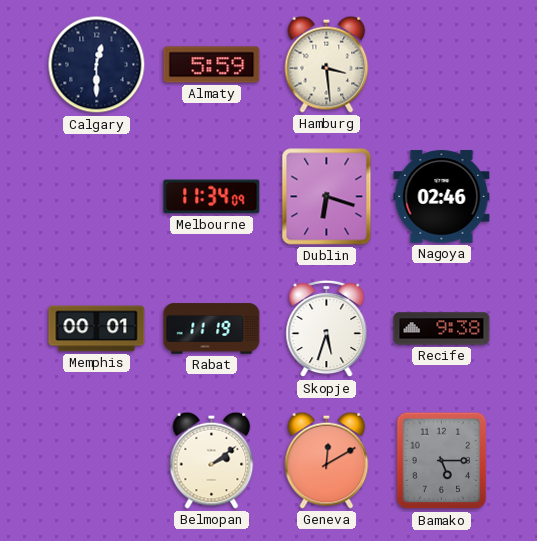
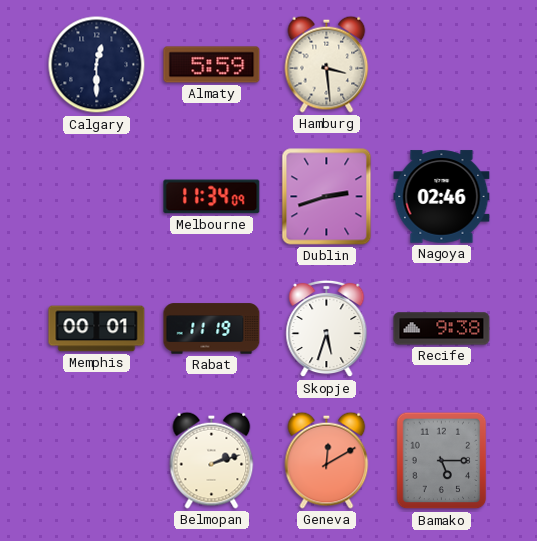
Dublin: 6:18 -> 2:42
Belmopan: 2:09 -> 2:12
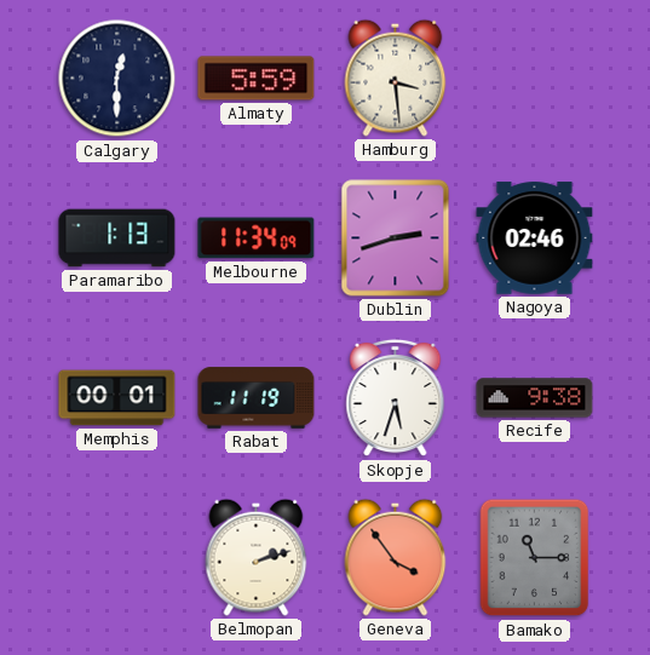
Paramaribo: none -> 1:13
Geneva: 12:10 -> 3:54
Bamako: 5:15 -> 11:15
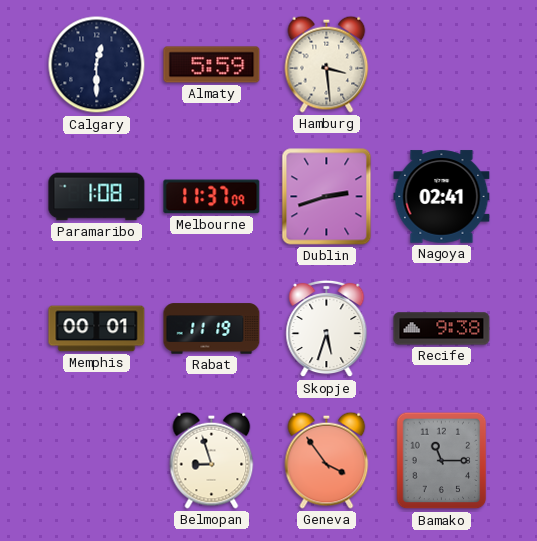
Paramaribo: 1:13 -> 1:08
Melbourne: 11:34 -> 11:37
Nagoya: 02:46 -> 02:41
Belmopan: 2:12 -> 8:57
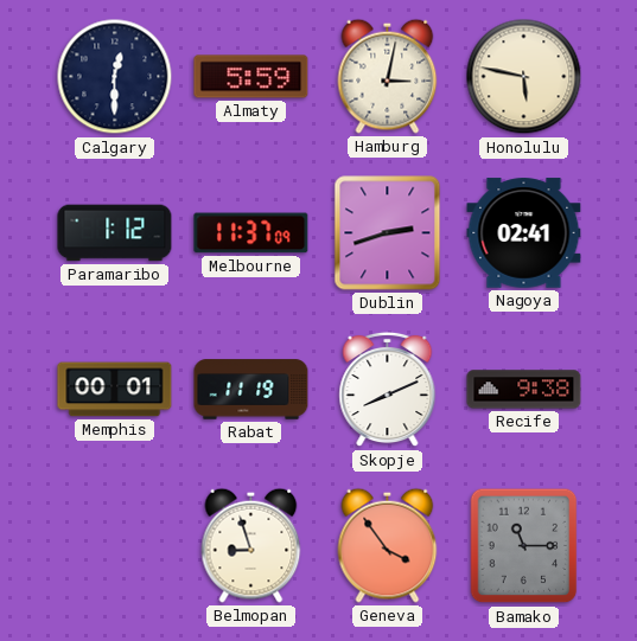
Hamburg: 3:29 -> 3:02
Honolulu: none -> 5:47
Paramaribo: 1:08 -> 1:12
Skopje: 5:33 -> 8:11
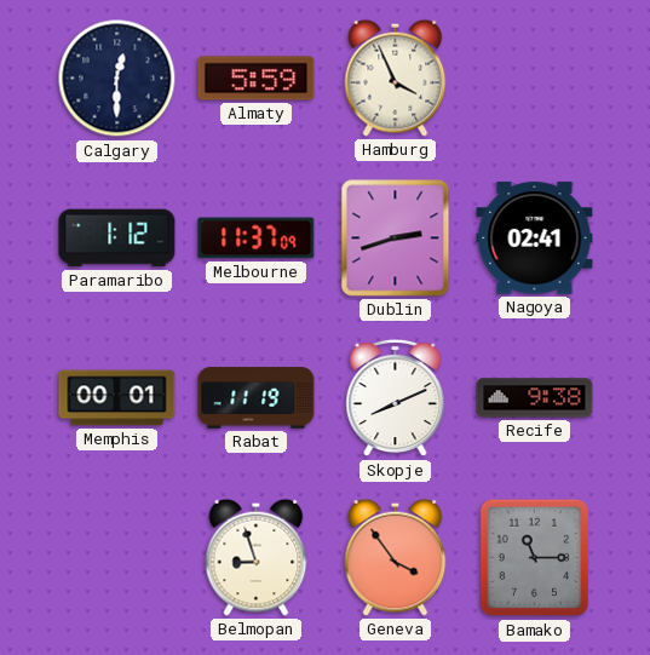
Hamburg: 3:02 -> 3:56
Honolulu: 5:47 -> none
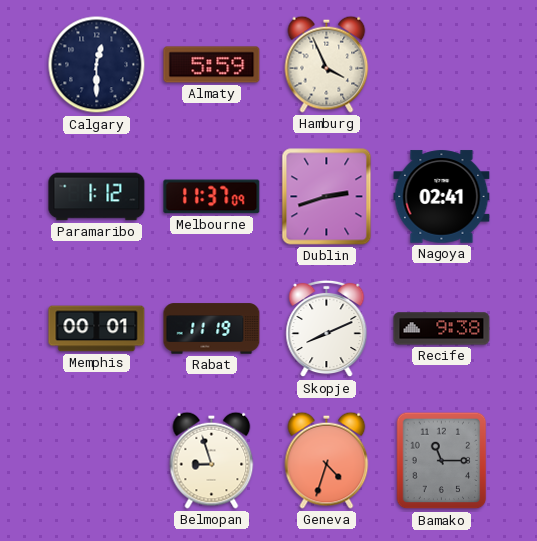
Geneva: 3:54 -> 4:33
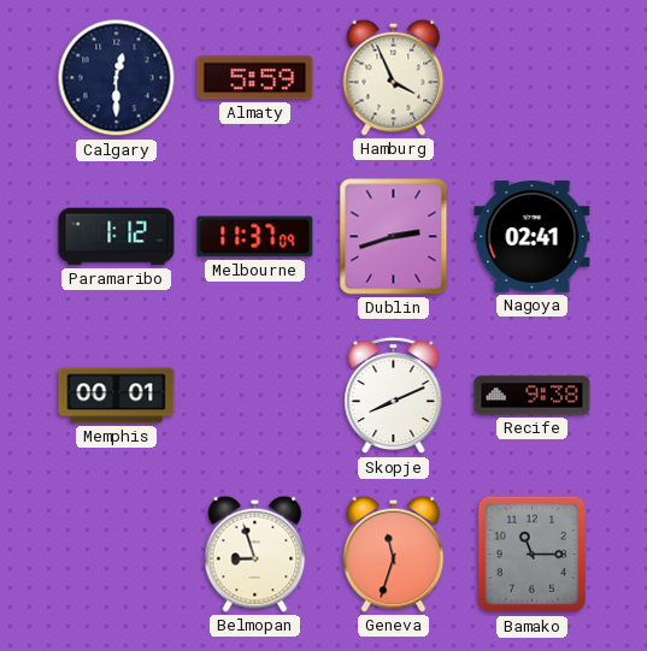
Rabat: 11:19 -> none
Geneva: 4:33 -> 11:33
